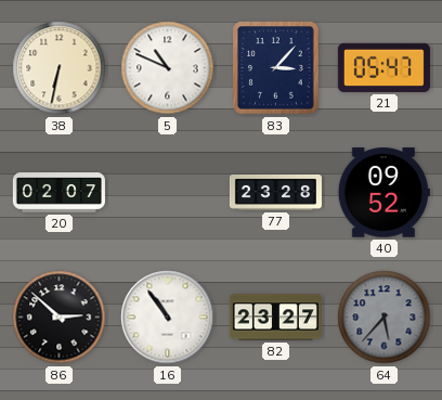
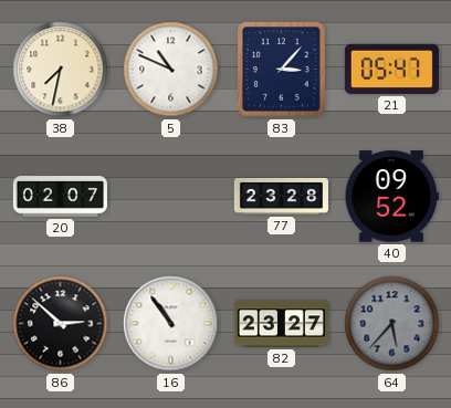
38: 6:32 -> 7:32
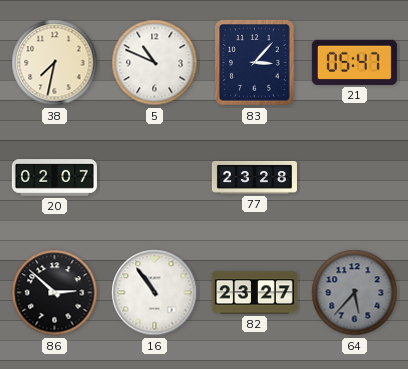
40: 09:52 -> none
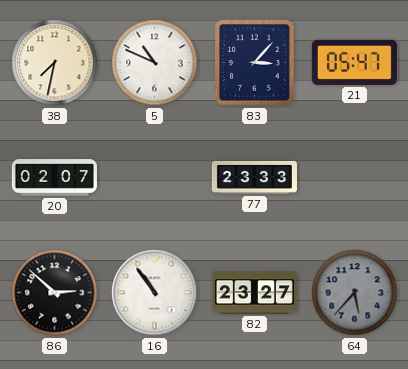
77: 23:28 -> 23:33
